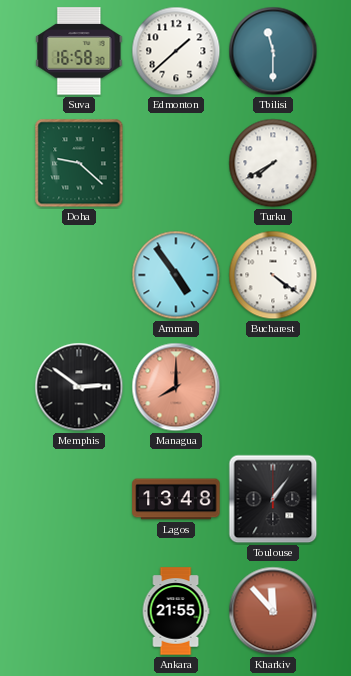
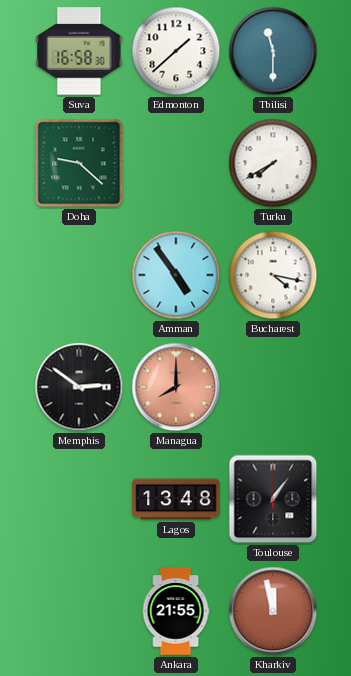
Bucharest: 4:21 -> 4:17
Kharkiv: 11:53 -> 11:58
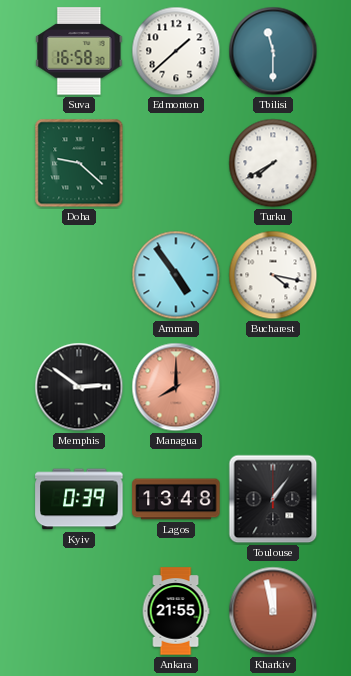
Kyiv: none -> 0:39
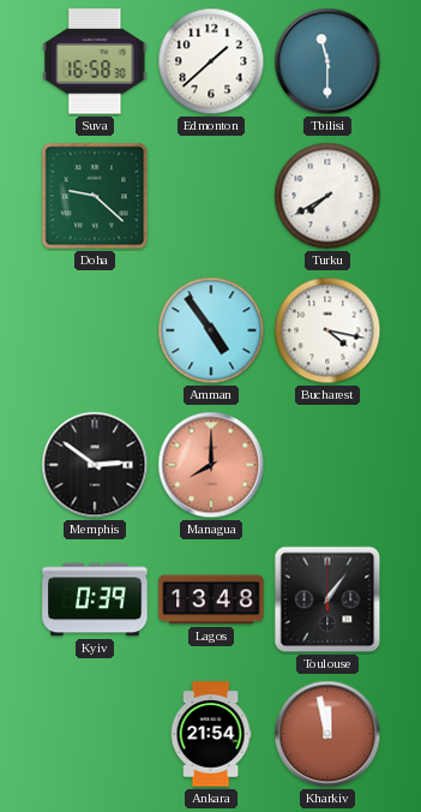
Ankara: 21:55 -> 21:54
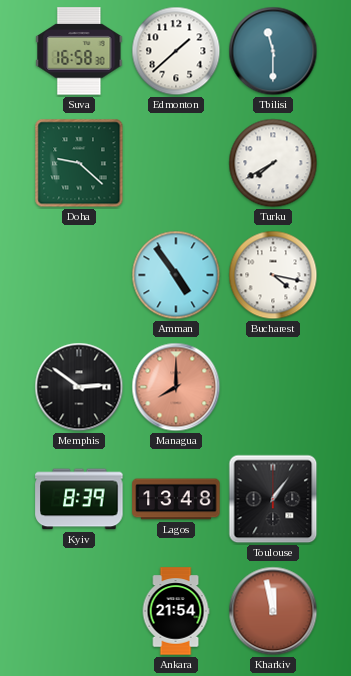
Kyiv: 0:39 -> 8:39
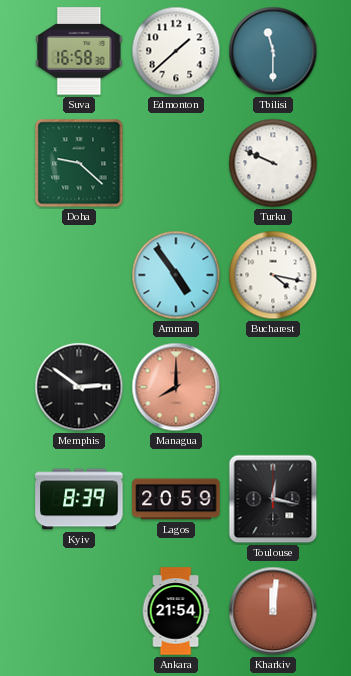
Turku: 7:40 -> 9:49
Lagos: 13:48 -> 20:59
Toulouse: 1:06 -> 12:17
Kharkiv: 11:58 -> 12:01
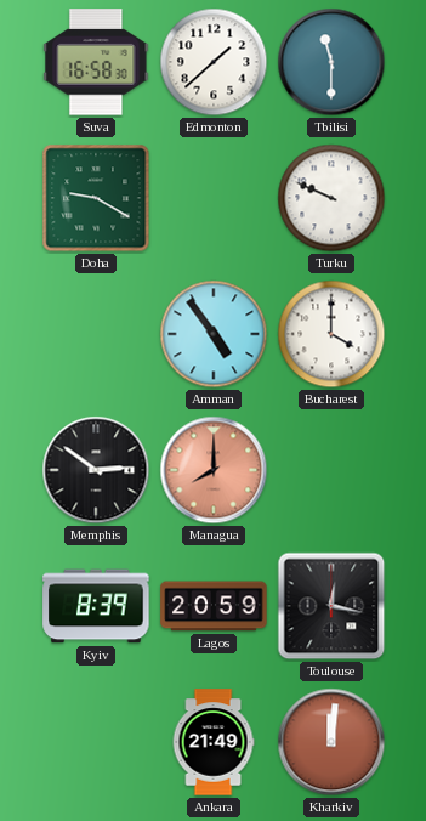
Doha: 9:22 -> 9:20
Bucharest: 4:17 -> 4:00
Ankara: 21:54 -> 21:49
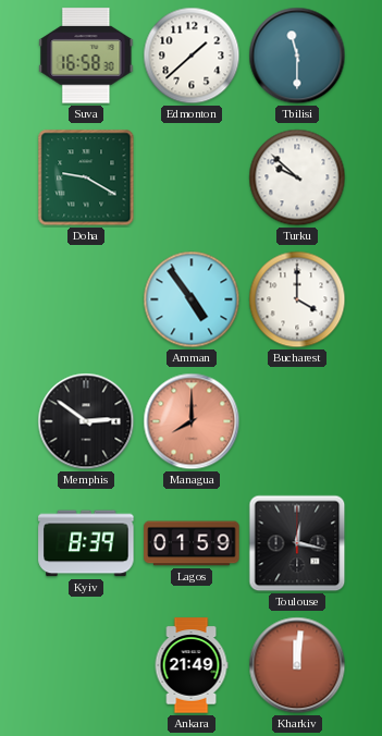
Turku: 9:49 -> 9:52
Lagos: 20:59 -> 01:59
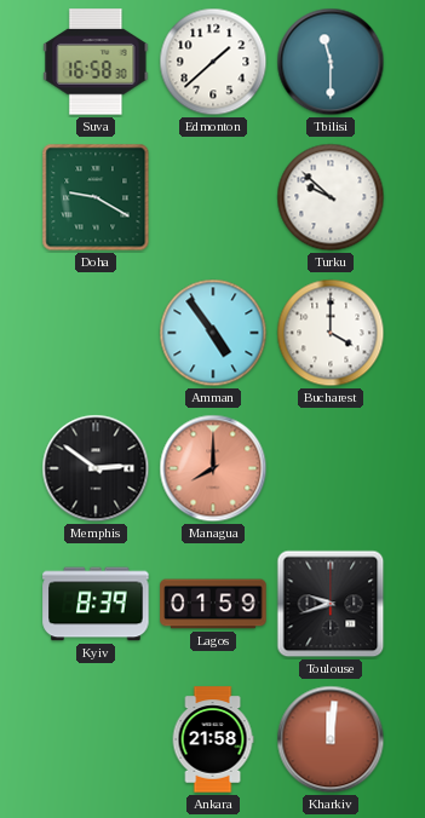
Toulouse: 12:17 -> 9:42
Ankara: 21:49 -> 21:58
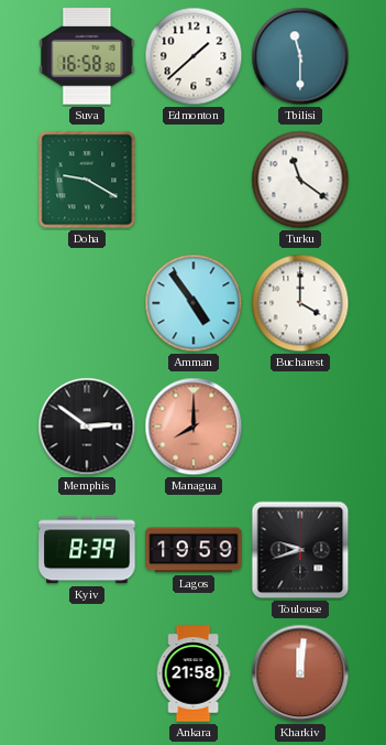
Turku: 9:52 -> 11:21
Lagos: 01:59 -> 19:59
